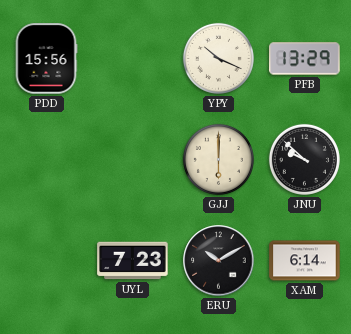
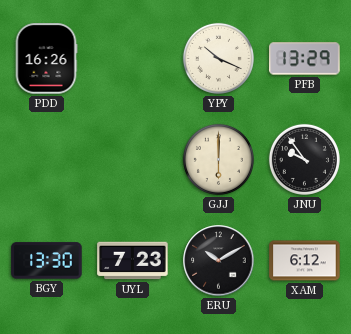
PDD: 15:56 -> 16:26
JNU: 9:52 -> 9:54
BGY: none -> 13:30
XAM: 6:14 -> 6:12
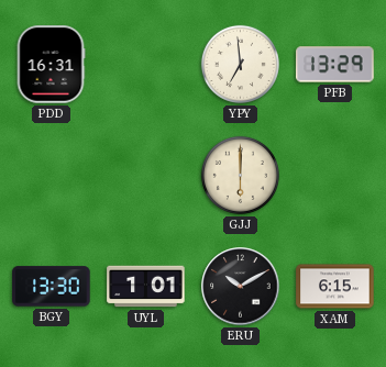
PDD: 16:26 -> 16:31
YPY: 10:19 -> 6:59
JNU: 9:54 -> none
UYL: 7:23 -> 1:01
XAM: 6:12 -> 6:15
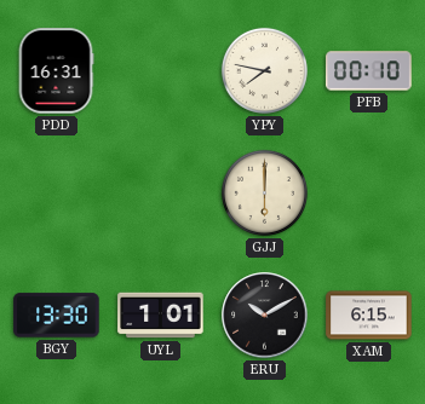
YPY: 6:59 -> 7:47
PFB: 13:29 -> 00:10
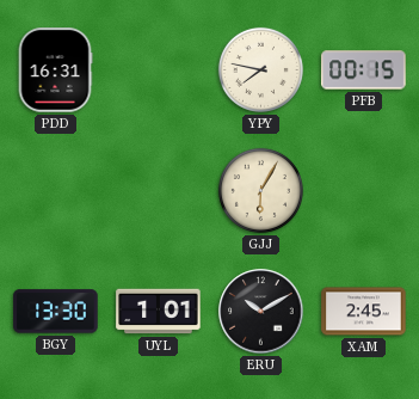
PFB: 00:10 -> 00:15
GJJ: 6:00 -> 6:05
XAM: 6:15 -> 2:45
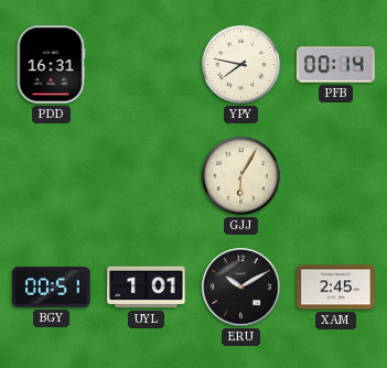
PFB: 00:15 -> 00:14
BGY: 13:30 -> 00:51
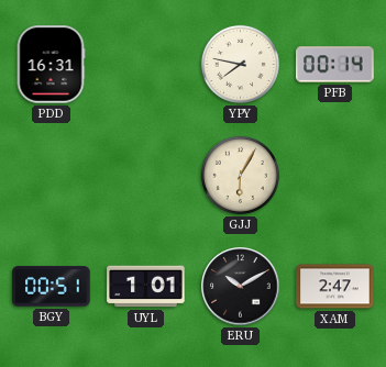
XAM: 2:45 -> 2:47
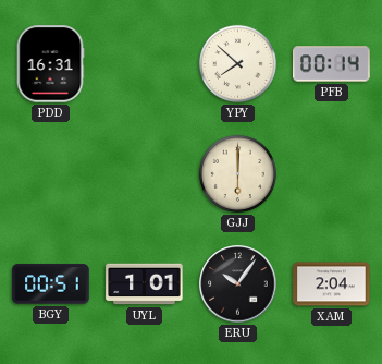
YPY: 7:47 -> 7:52
GJJ: 6:05 -> 6:00
ERU: 10:10 -> 10:06
XAM: 2:47 -> 2:04
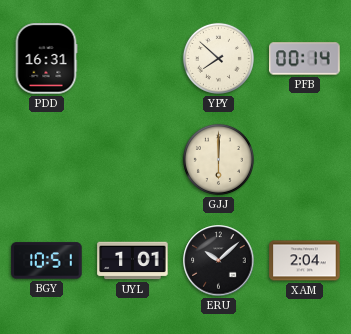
BGY: 00:51 -> 10:51
ERU: 10:06 -> 10:08
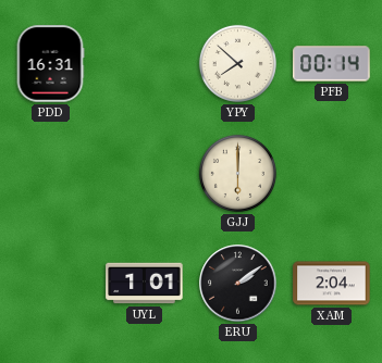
BGY: 10:51 -> none
ERU: 10:08 -> 2:09
